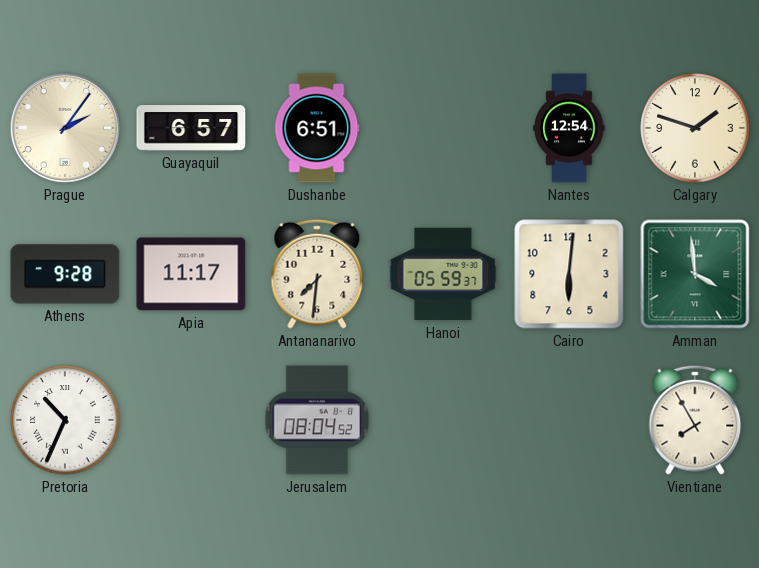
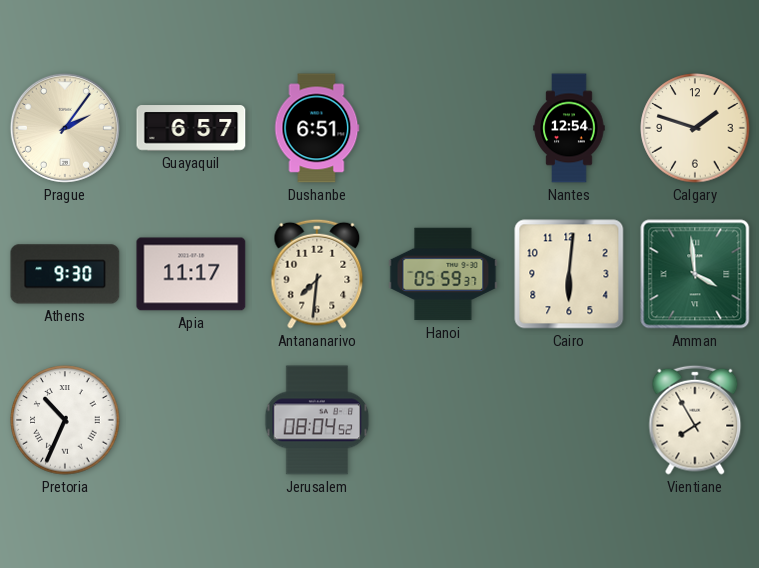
Athens: 9:28 -> 9:30
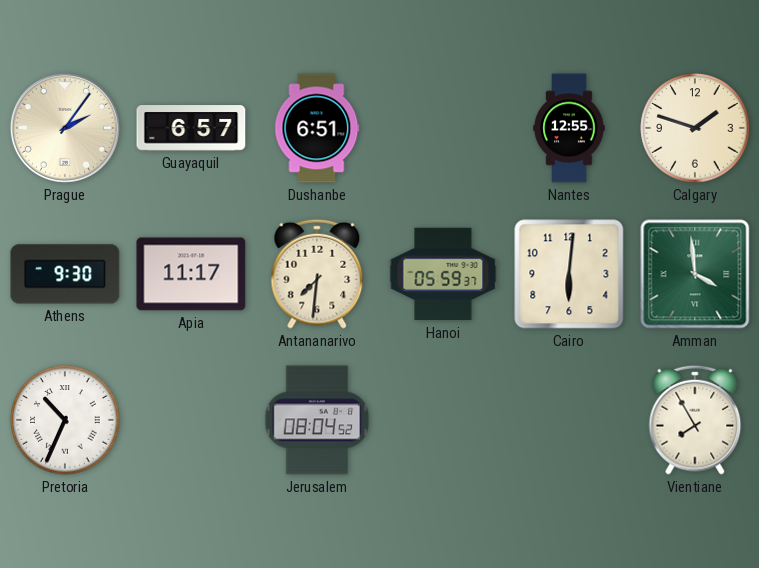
Nantes: 12:54 -> 12:55
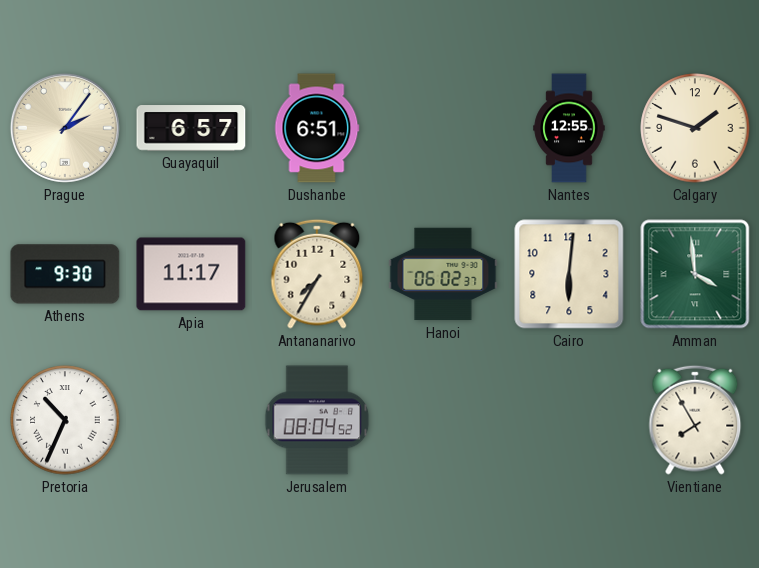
Antananarivo: 7:31 -> 7:35
Hanoi: 05:59 -> 06:02
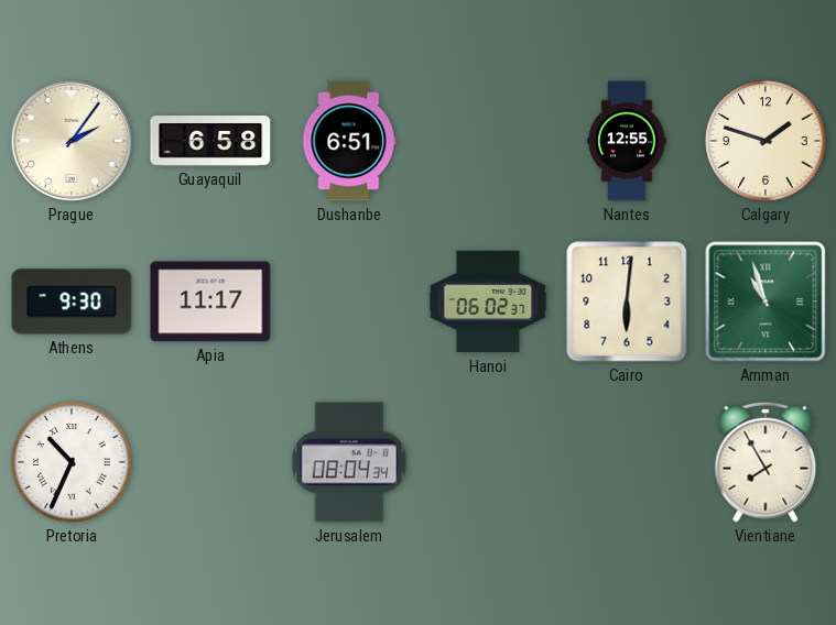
Guayaquil: 6:57 -> 6:58
Antananarivo: 7:35 -> none
Amman: 3:59 -> 10:57
Jerusalem: 08:04:52 -> 08:04:34
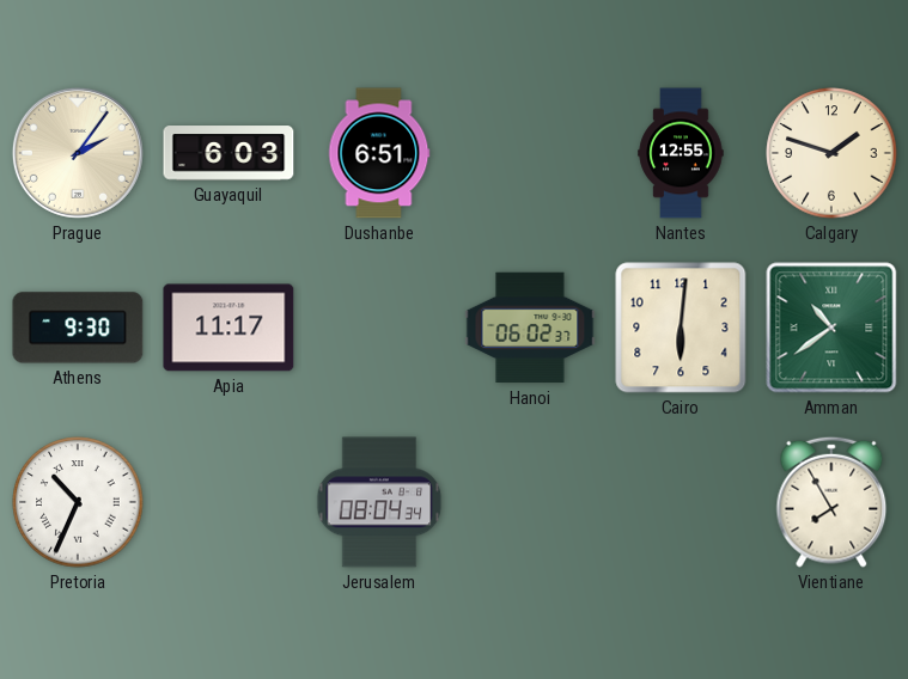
Guayaquil: 6:58 -> 6:03
Amman: 10:57 -> 10:39
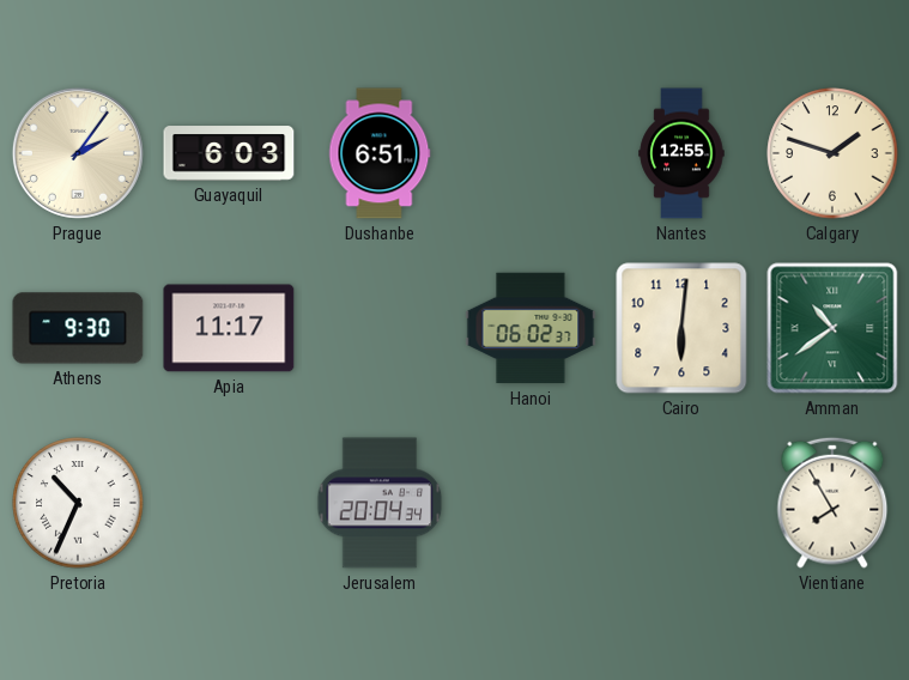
Jerusalem: 08:04 -> 20:04
